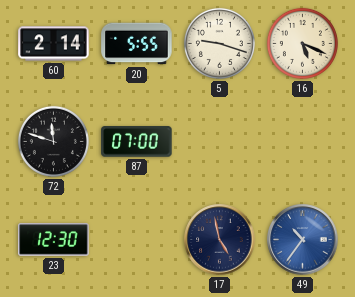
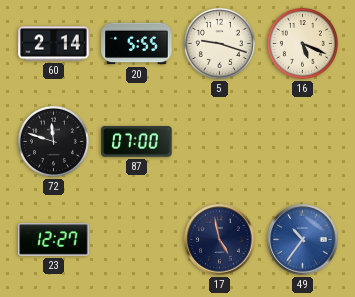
23: 12:30 -> 12:27
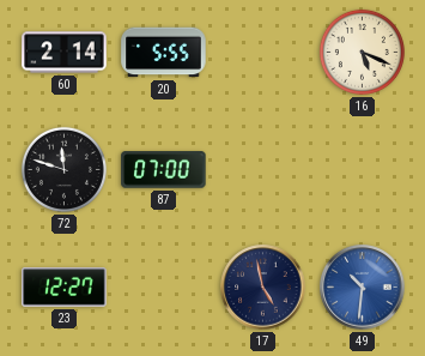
5: 9:18 -> none
49: 10:36 -> 10:31
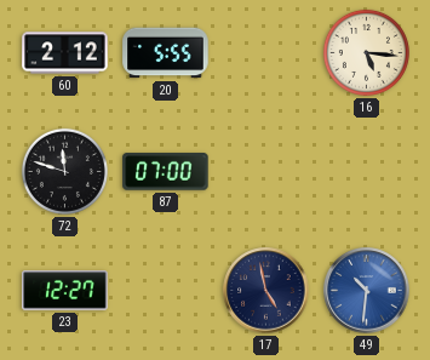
60: 2:14 -> 2:12
16: 5:19 -> 5:16
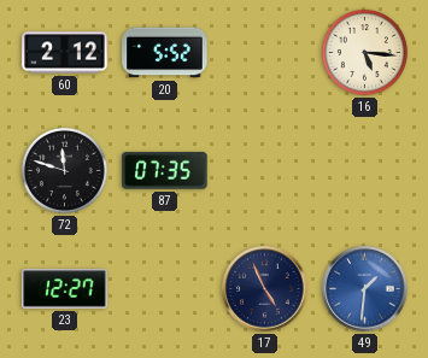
20: 5:55 -> 5:52
87: 07:00 -> 07:35
17: 4:58 -> 4:56
49: 10:31 -> 1:31
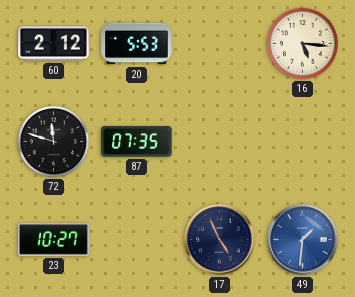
20: 5:52 -> 5:53
23: 12:27 -> 10:27
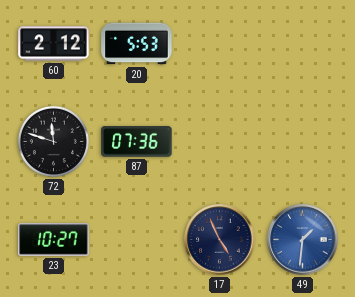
16: 5:16 -> none
87: 07:35 -> 07:36
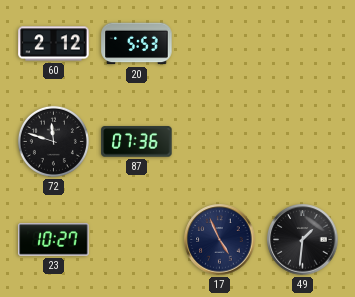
49 dial: blue -> black
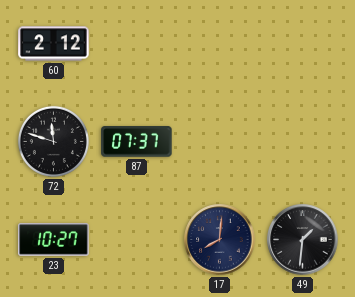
20: 5:53 -> none
87: 07:36 -> 07:37
17: 4:56 -> 8:01
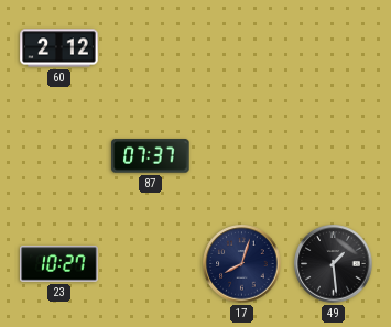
72: 11:48 -> none
17: 8:01 -> 8:03
49: 1:31 -> 1:29
